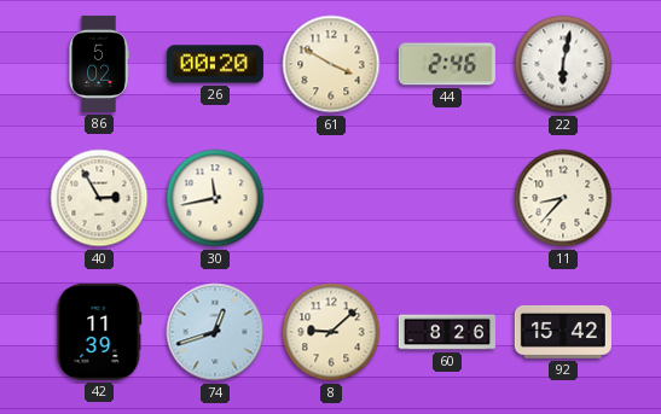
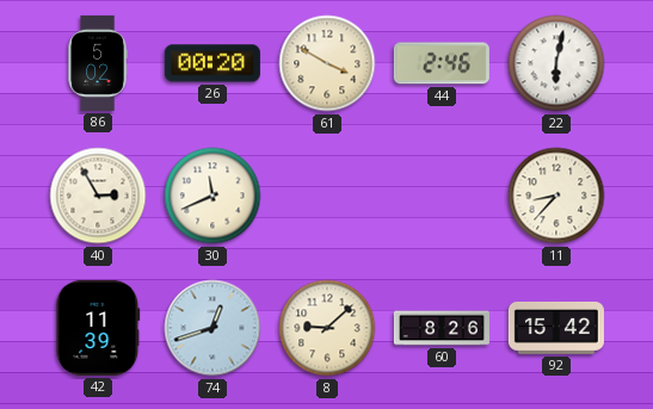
30: 11:43 -> 11:41
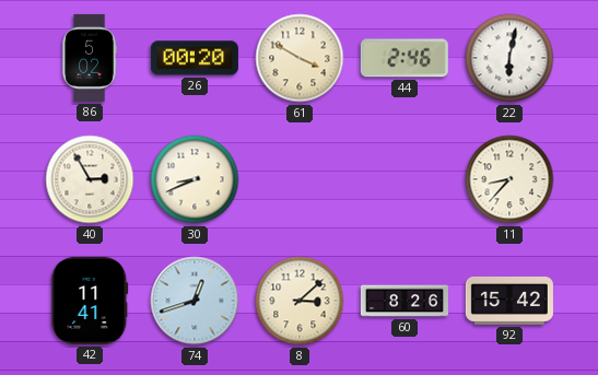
30: 11:41 -> 8:41
42: 11:39 -> 11:41
8: 9:08 -> 3:08
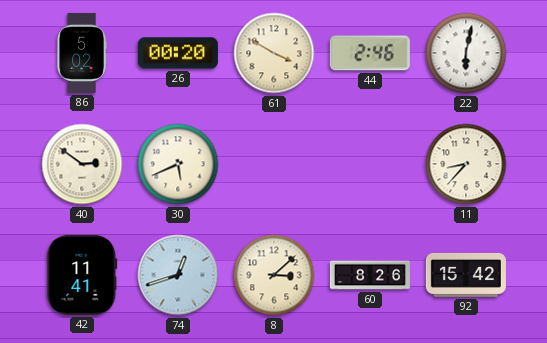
40: 2:55 -> 2:51
30: 8:41 -> 5:41
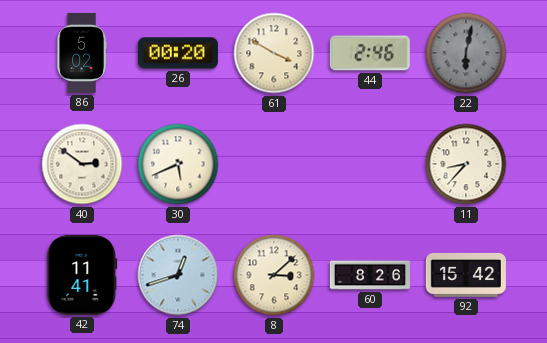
22 dial: white -> grey
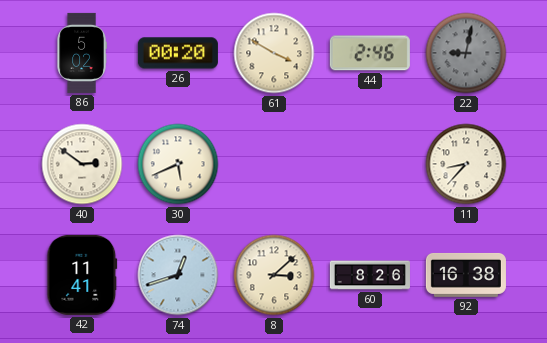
22: 6:02 -> 9:02
92: 15:42 -> 16:38
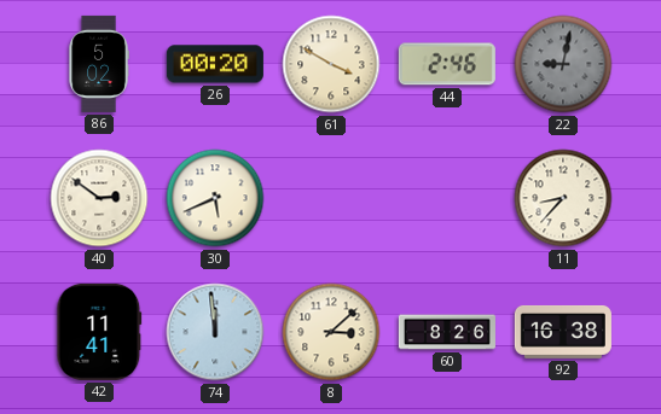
74: 12:42 -> 11:59
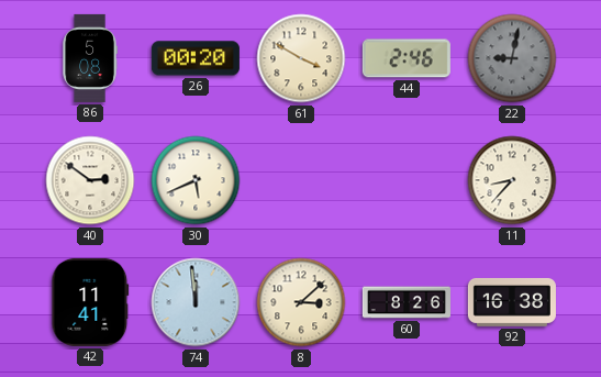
86: 5:02 -> 5:08
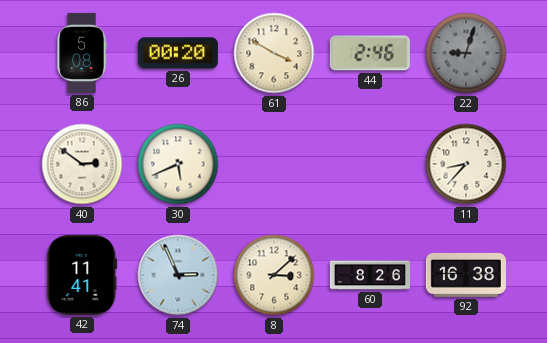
22: 9:02 -> 9:03
74: 11:59 -> 2:56
